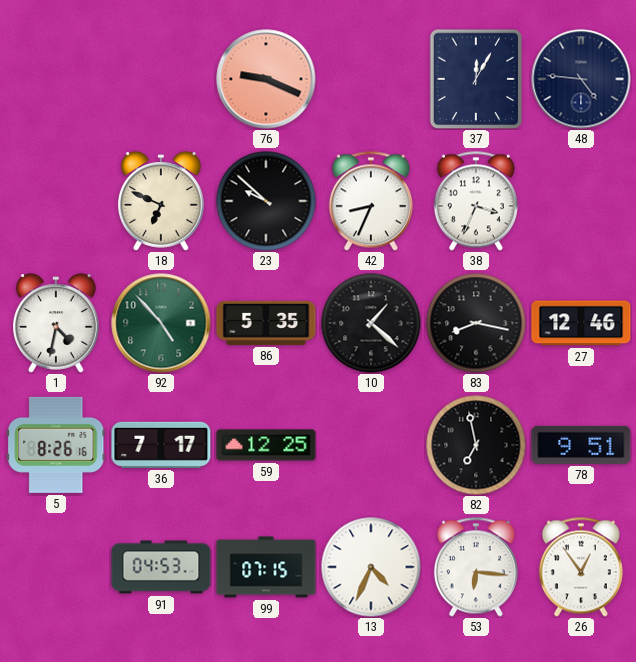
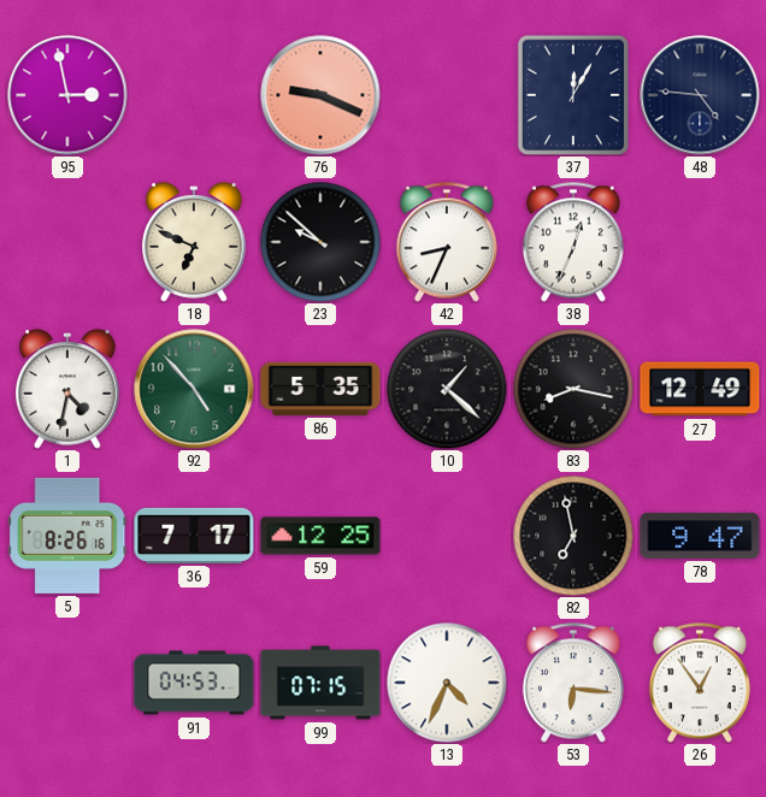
95: none -> 2:58
38: 3:34 -> 12:34
27: 12:46 -> 12:49
78: 9:51 -> 9:47
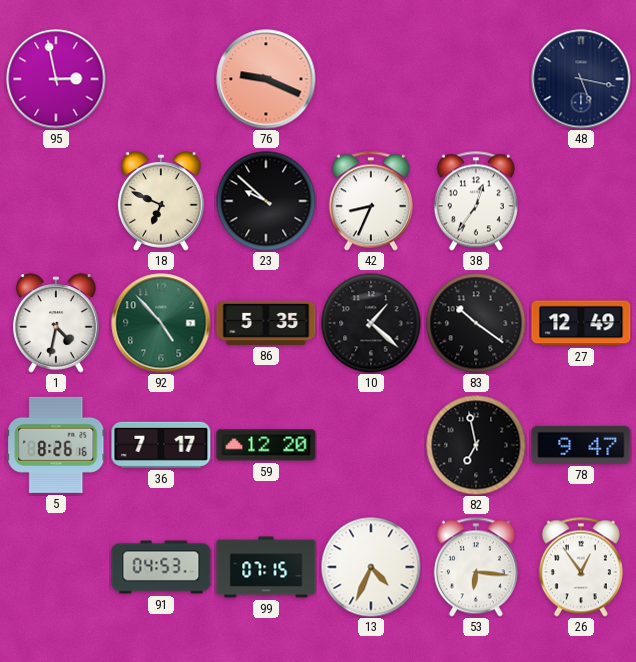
37: 12:05 -> none
48: 4:46 -> 5:17
38: 12:34 -> 12:36
83: 8:17 -> 10:21
59: 12:25 -> 12:20
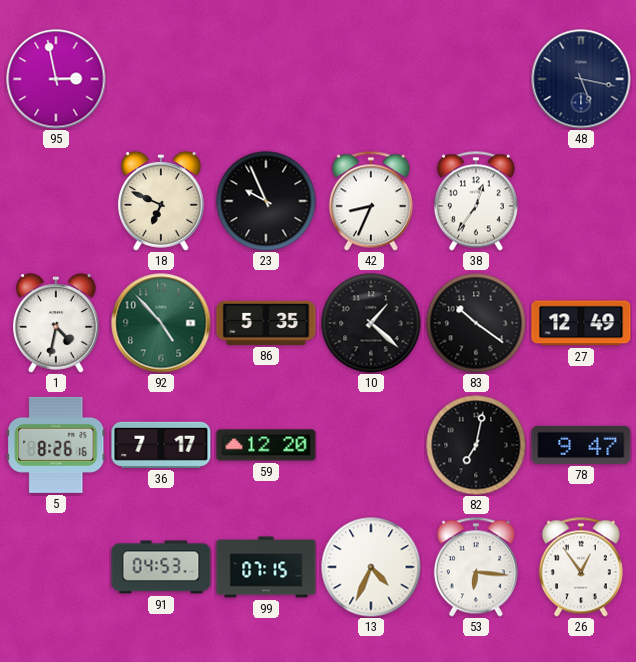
76: 9:19 -> none
23: 9:52 -> 9:56
82: 6:58 -> 7:02
